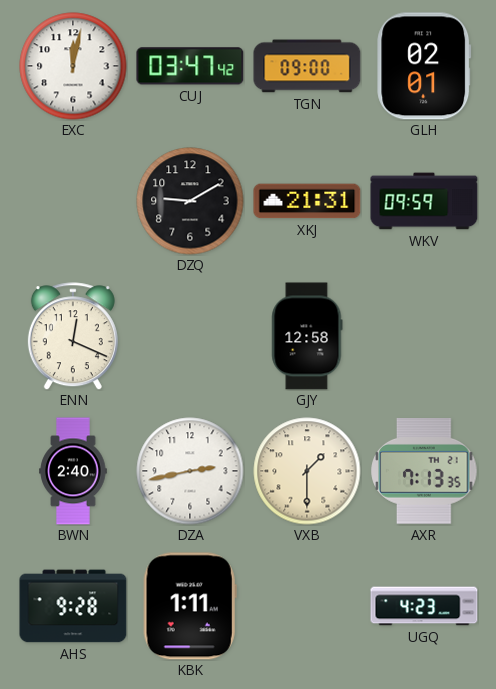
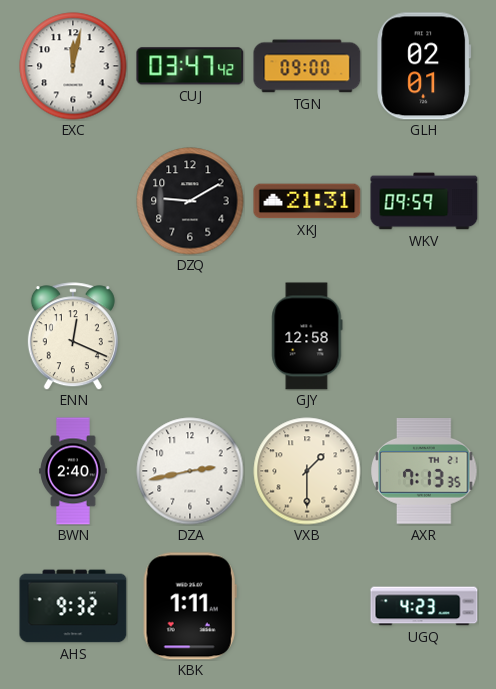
AHS: 9:28 -> 9:32
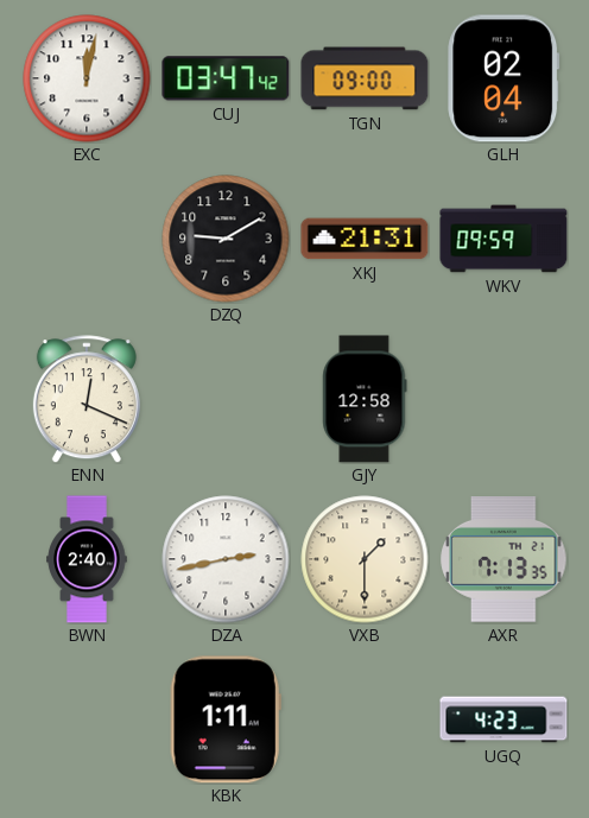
GLH: 02:01 -> 02:04
AHS: 9:32 -> none
